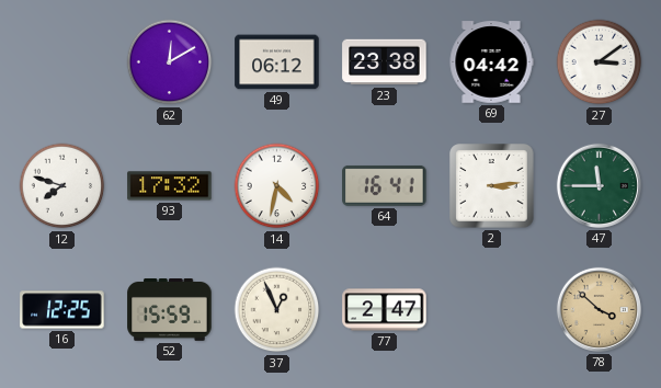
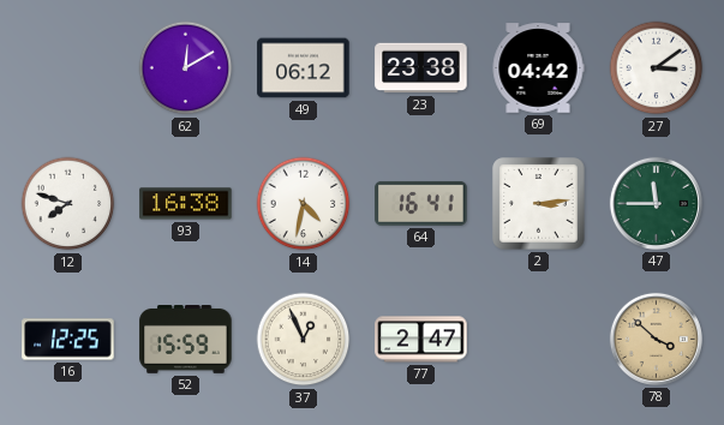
93: 17:32 -> 16:38
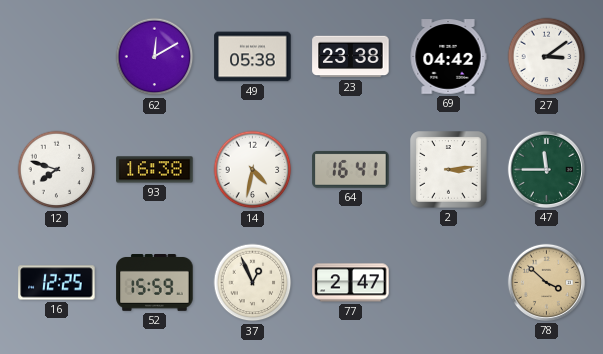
49: 06:12 -> 05:38
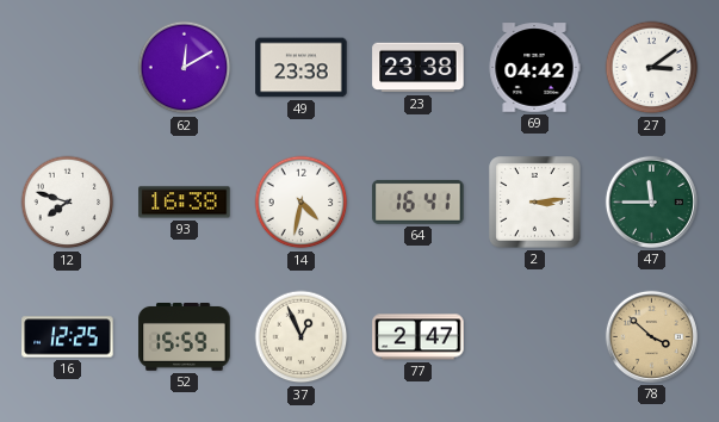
49: 05:38 -> 23:38
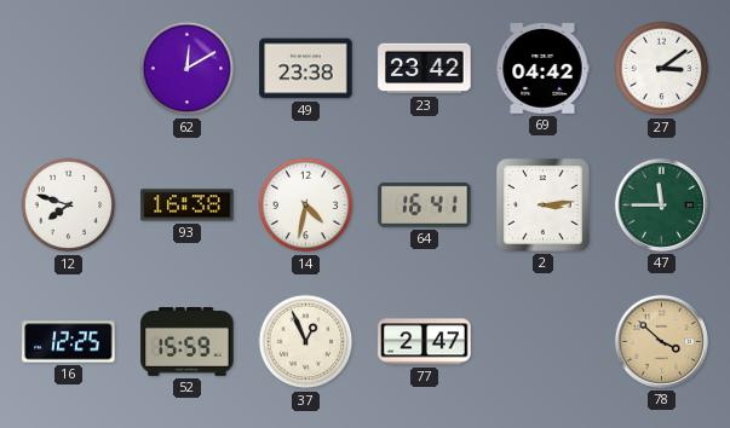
23: 23:38 -> 23:42
